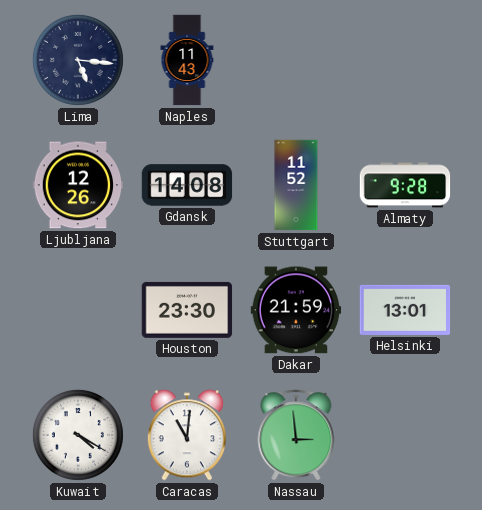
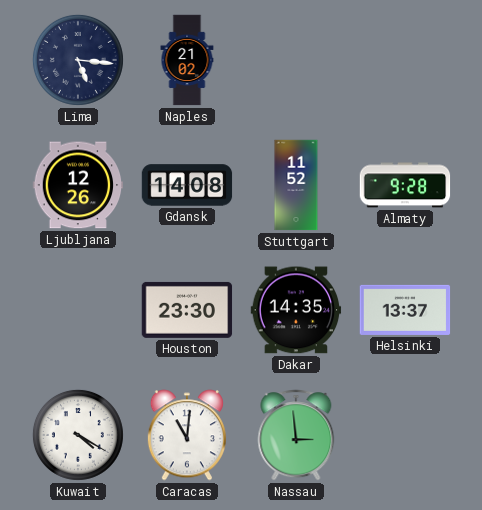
Naples: 11:43 -> 21:02
Dakar: 21:59 -> 14:35
Helsinki: 13:01 -> 13:37
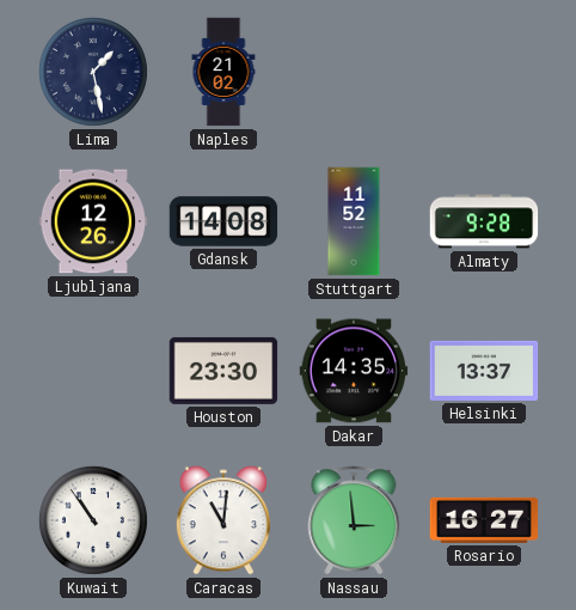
Lima: 5:16 -> 1:28
Kuwait: 4:20 -> 10:54
Rosario: none -> 16:27
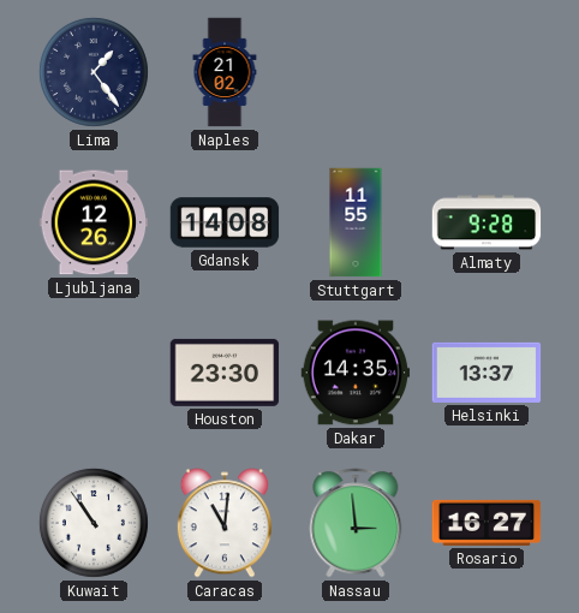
Lima: 1:28 -> 1:24
Stuttgart: 11:52 -> 11:55
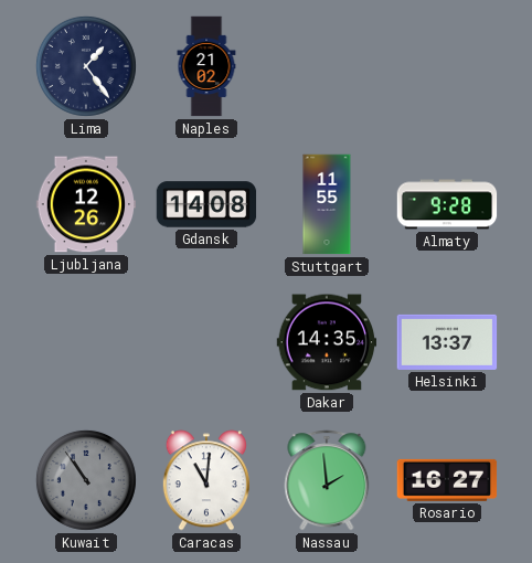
Houston: 23:30 -> none
Kuwait dial: white -> grey
Nassau: 2:59 -> 1:59
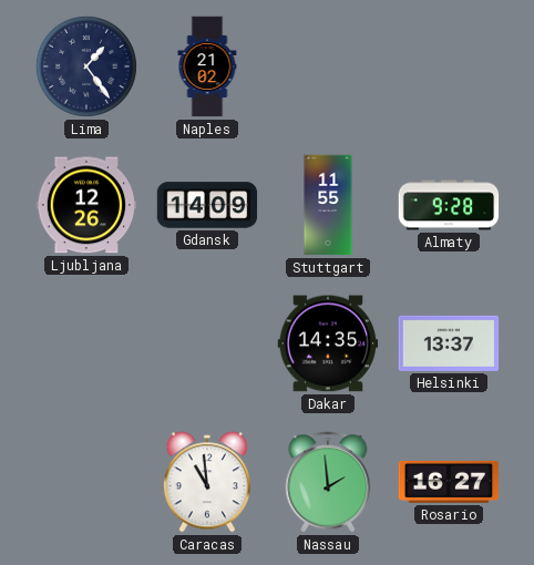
Gdansk: 14:08 -> 14:09
Kuwait: 10:54 -> none
Caracas: 11:01 -> 10:59
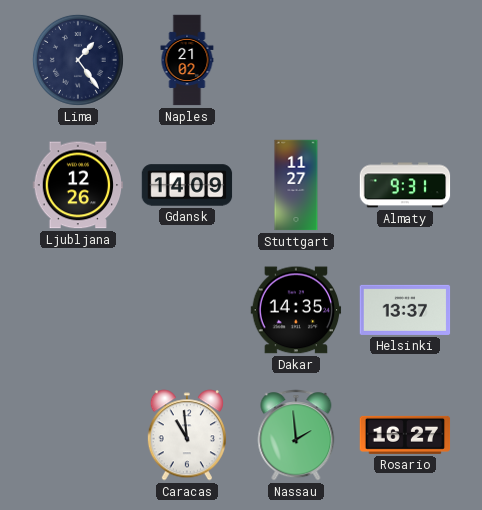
Stuttgart: 11:55 -> 11:27
Almaty: 9:28 -> 9:31
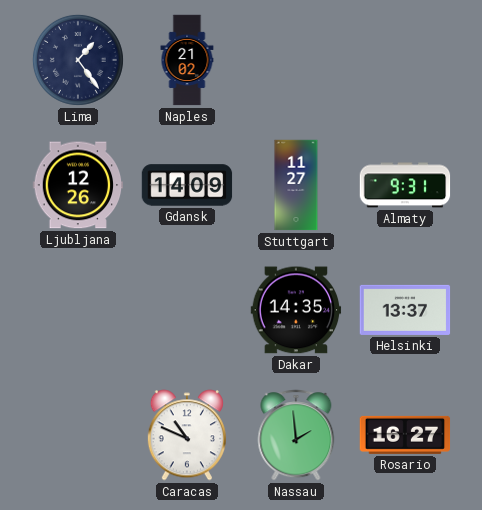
Caracas: 10:59 -> 10:49
